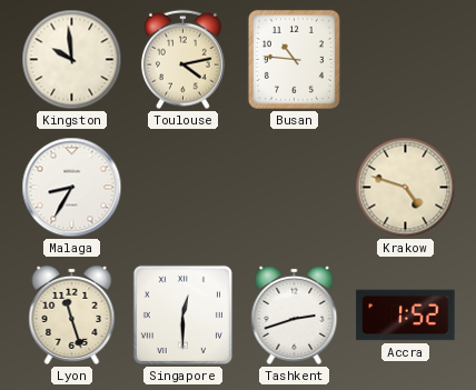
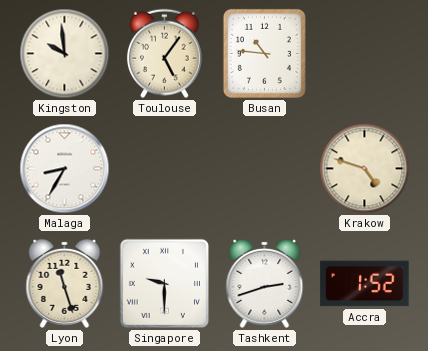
Toulouse: 4:13 -> 5:06
Singapore: 12:30 -> 9:30
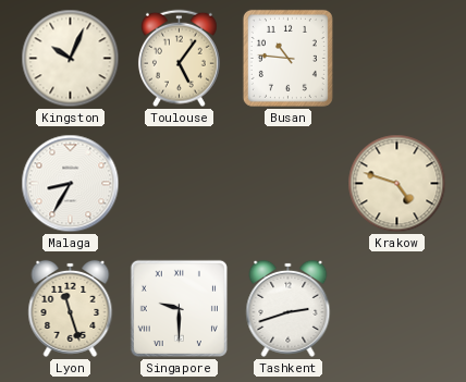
Kingston: 9:59 -> 10:04
Accra: 1:52 -> none
